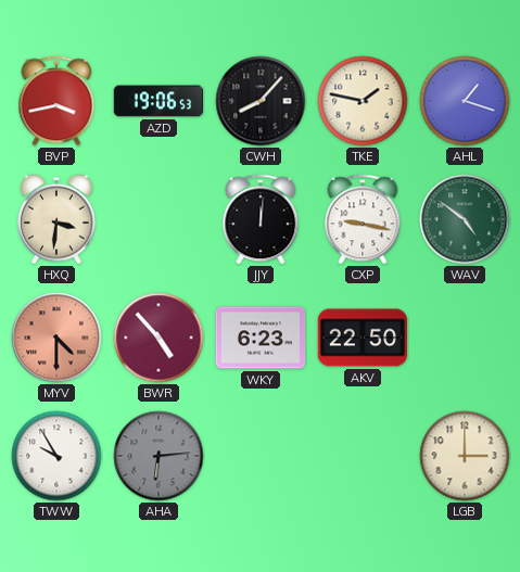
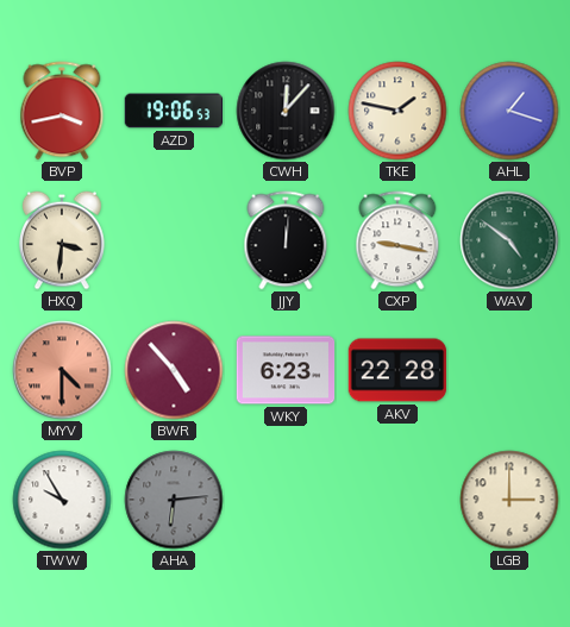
CWH: 8:07 -> 12:07
AKV: 22:50 -> 22:28
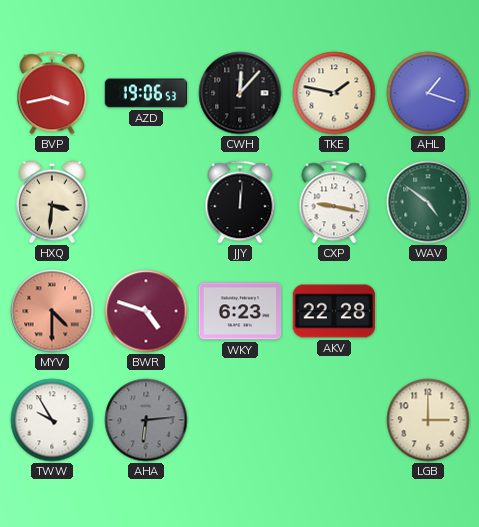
BWR: 4:53 -> 4:48
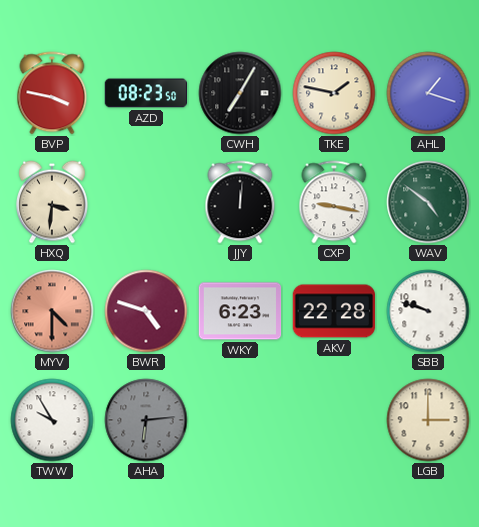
BVP: 3:43 -> 3:47
AZD: 19:06 -> 08:23
CWH: 12:07 -> 7:05
SBB: none -> 9:48
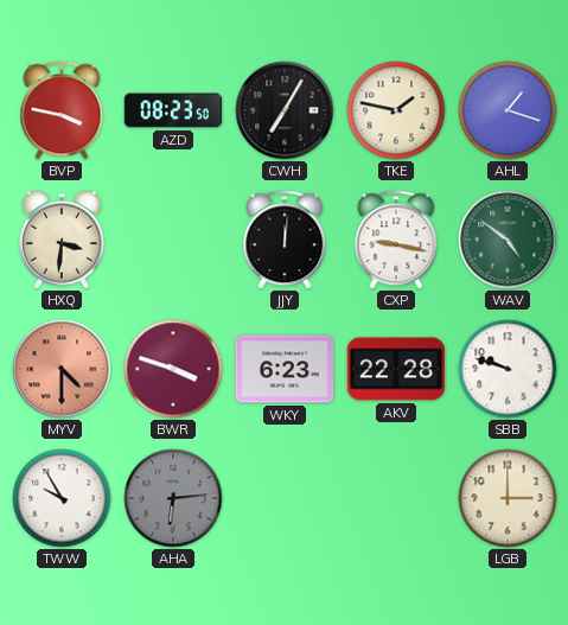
BWR: 4:48 -> 3:48
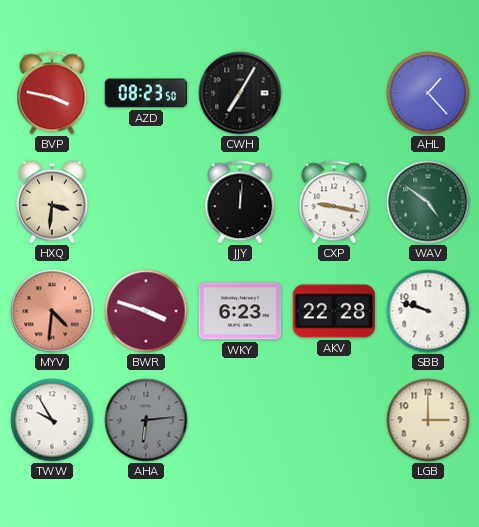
TKE: 1:47 -> none
AHL: 1:18 -> 1:23
MYV: 4:30 -> 4:31
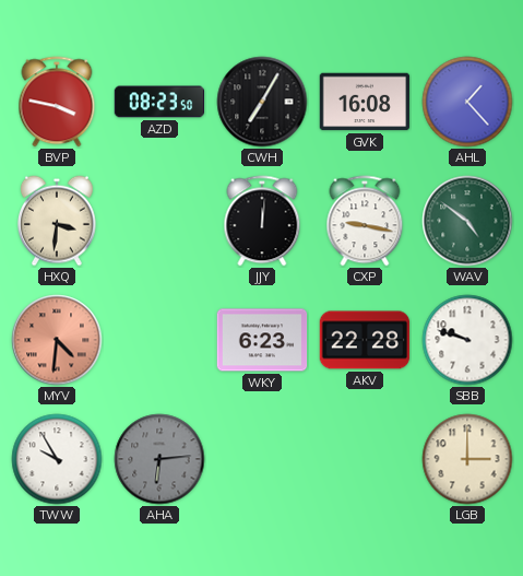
GVK: none -> 16:08
BWR: 3:48 -> none
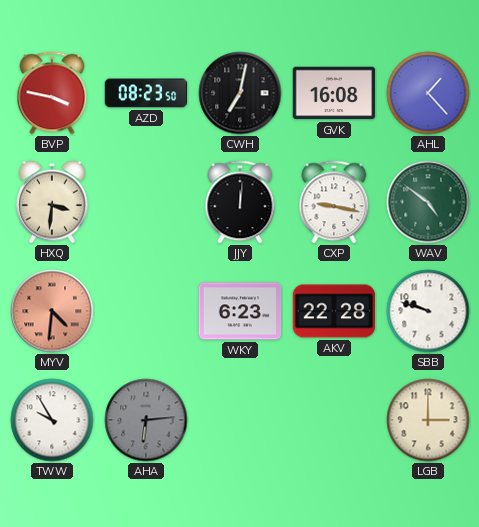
CWH: 7:05 -> 7:02
